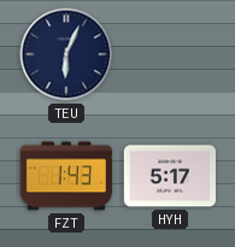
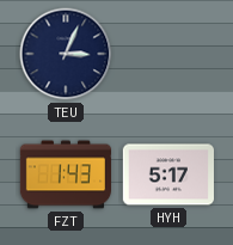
TEU: 6:04 -> 3:04
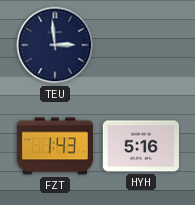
TEU: 3:04 -> 2:59
HYH: 5:17 -> 5:16
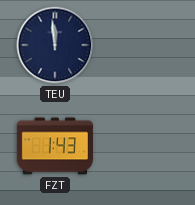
TEU: 2:59 -> 11:59
HYH: 5:16 -> none
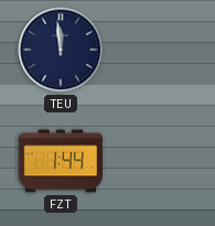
FZT: 1:43 -> 1:44
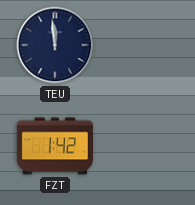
FZT: 1:44 -> 1:42
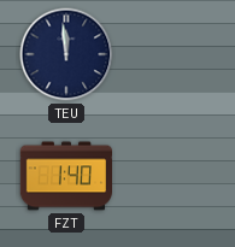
FZT: 1:42 -> 1:40
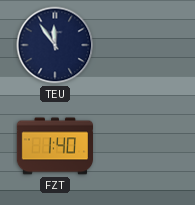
TEU: 11:59 -> 11:54
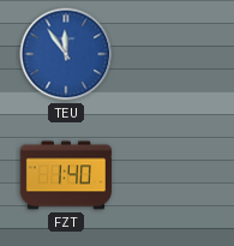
TEU dial: navy -> blue
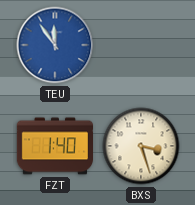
BXS: none -> 3:27
